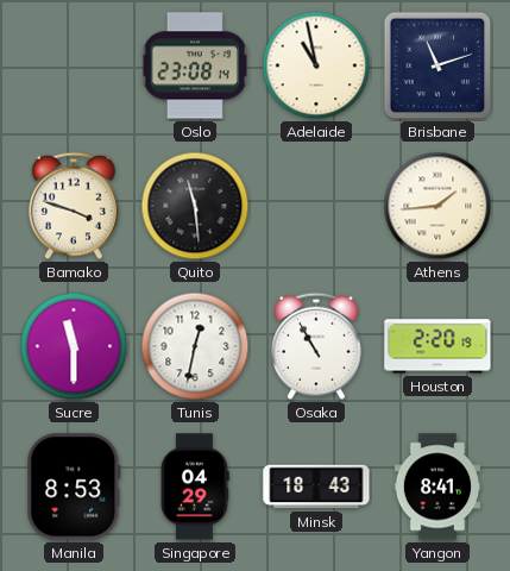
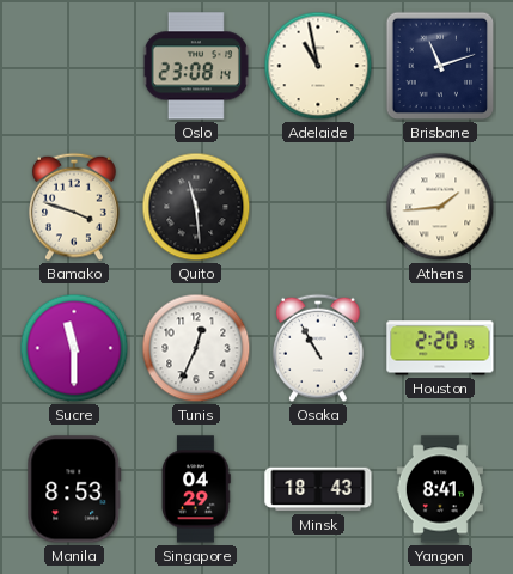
Tunis: 12:32 -> 12:34
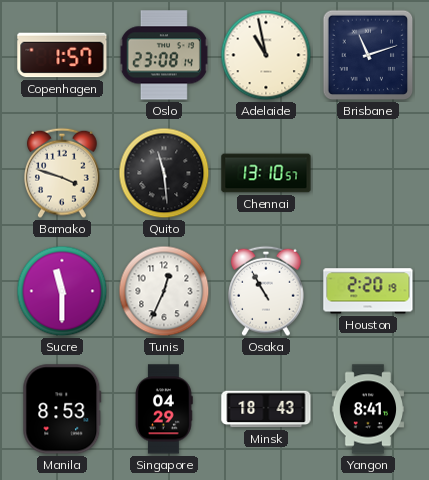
Copenhagen: none -> 1:57
Chennai: none -> 13:10
Athens: 1:44 -> none
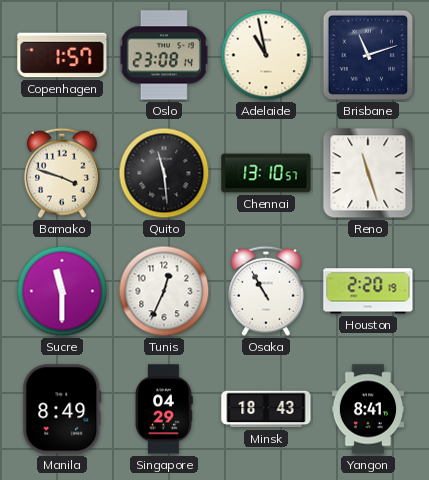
Reno: none -> 11:27
Manila: 8:53 -> 8:49
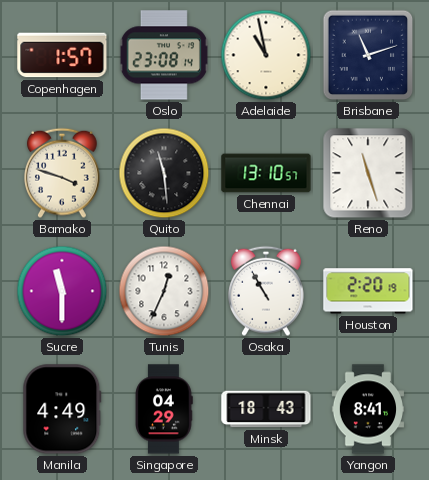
Manila: 8:49 -> 4:49
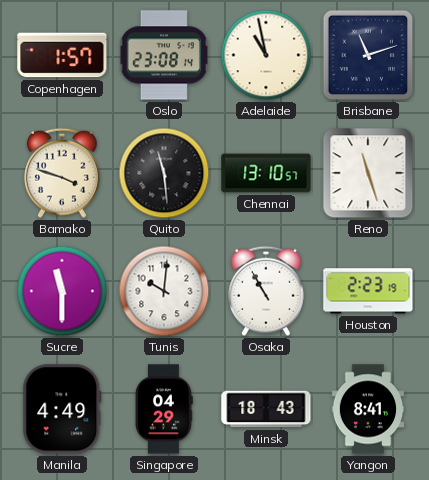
Tunis: 12:34 -> 10:01
Houston: 2:20 -> 2:23
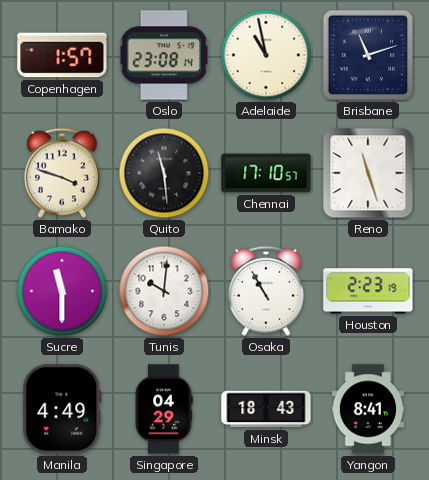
Chennai: 13:10 -> 17:10
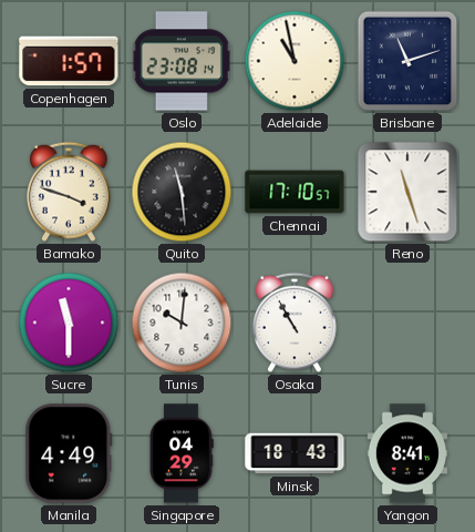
Houston: 2:23 -> none
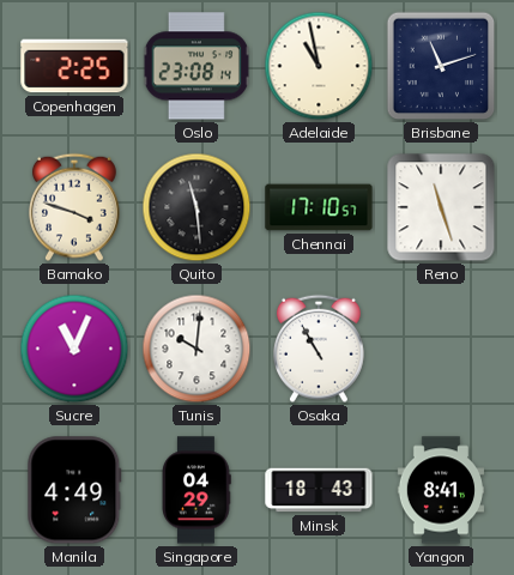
Copenhagen: 1:57 -> 2:25
Sucre: 11:30 -> 11:04
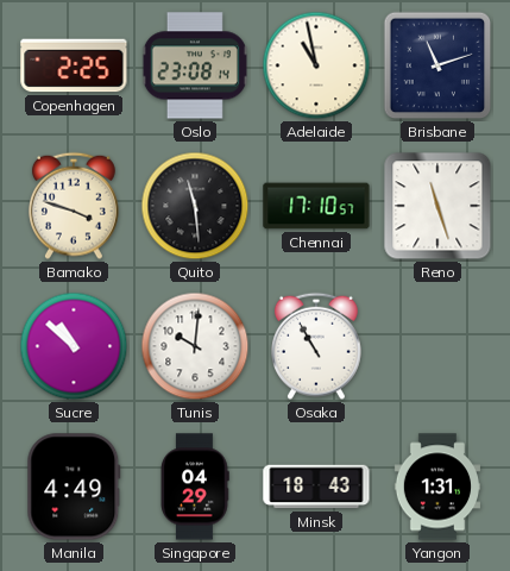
Sucre: 11:04 -> 10:52
Yangon: 8:41 -> 1:31
